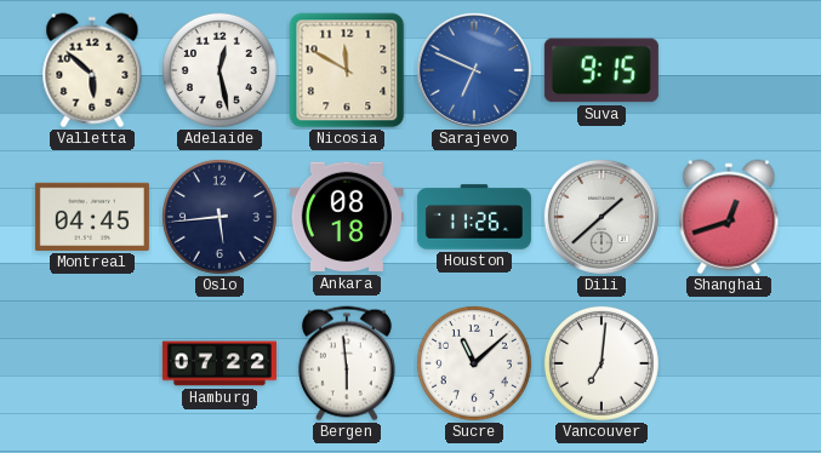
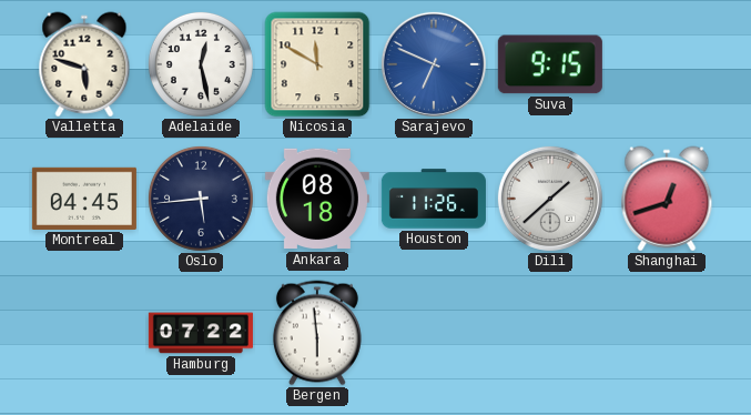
Valletta: 5:52 -> 5:48
Sucre: 11:08 -> none
Vancouver: 7:01 -> none
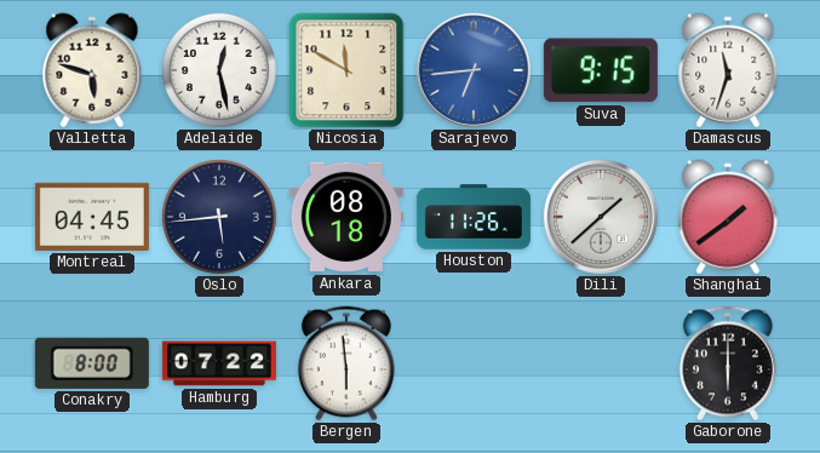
Sarajevo: 6:49 -> 6:44
Damascus: none -> 11:33
Shanghai: 12:42 -> 1:39
Conakry: none -> 8:00
Gaborone: none -> 6:00
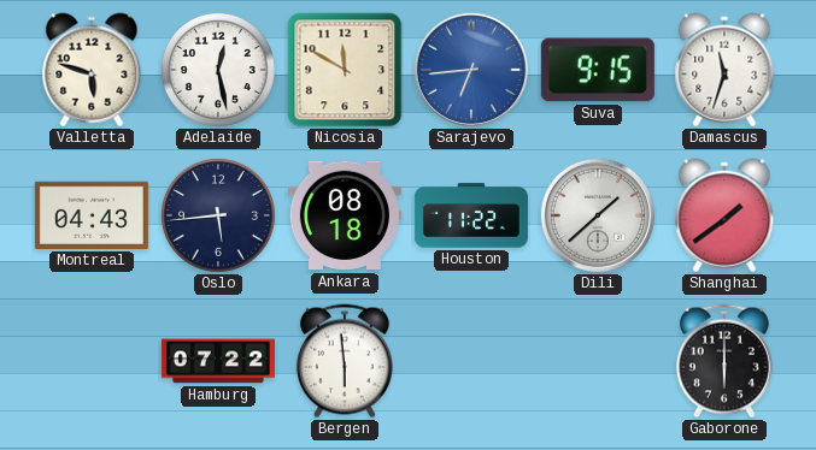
Montreal: 04:45 -> 04:43
Houston: 11:26 -> 11:22
Conakry: 8:00 -> none
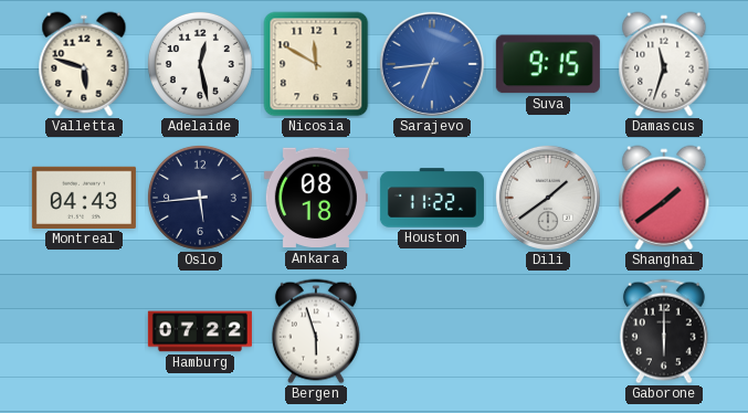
Dili: 1:38 -> 1:39
Bergen: 5:59 -> 5:57
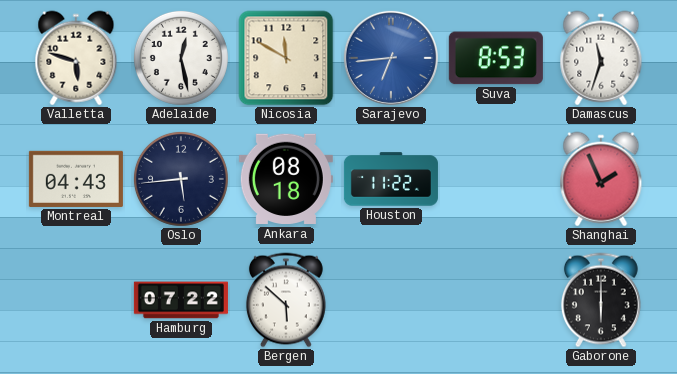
Suva: 9:15 -> 8:53
Dili: 1:39 -> none
Shanghai: 1:39 -> 1:56
Bergen: 5:57 -> 5:52
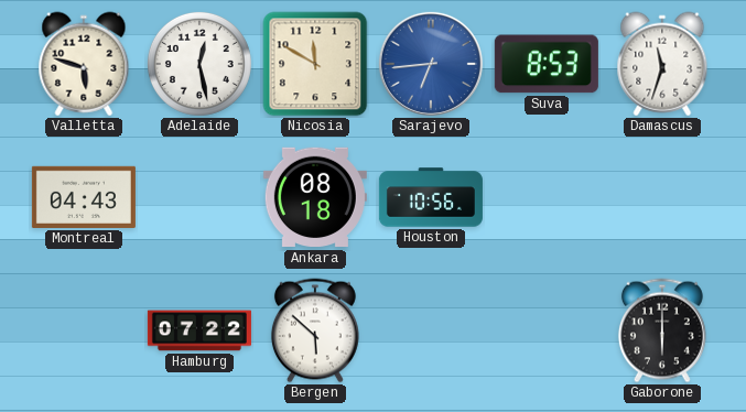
Oslo: 5:44 -> none
Houston: 11:22 -> 10:56
Shanghai: 1:56 -> none
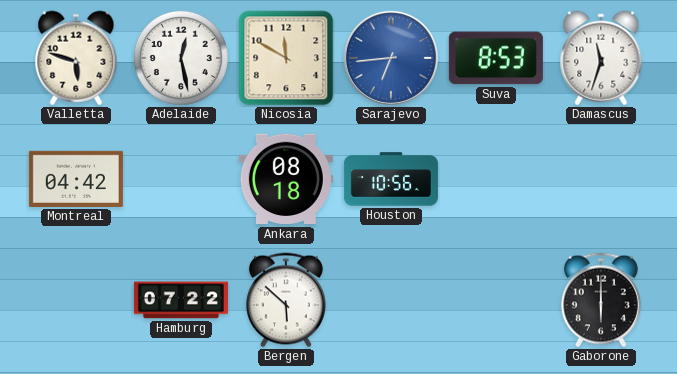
Montreal: 04:43 -> 04:42
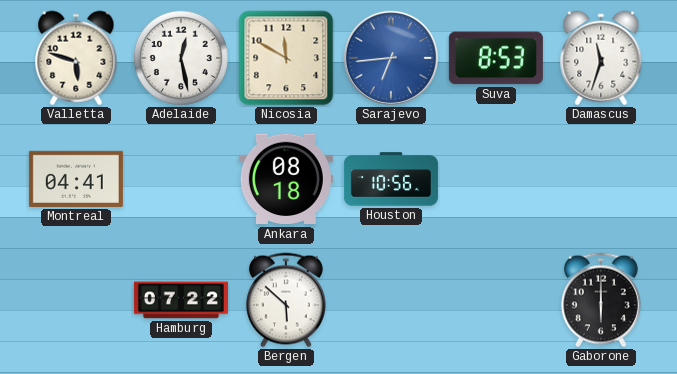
Montreal: 04:42 -> 04:41
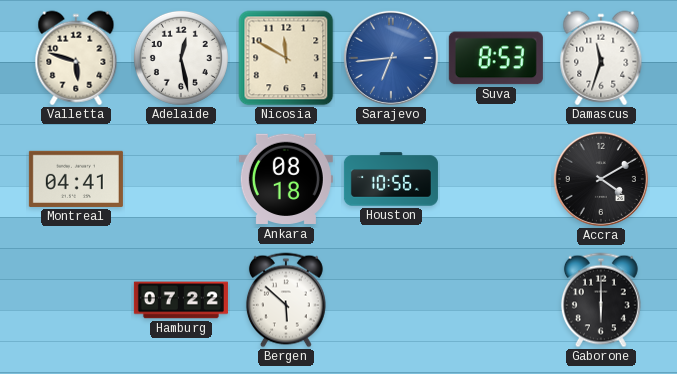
Accra: none -> 4:10
